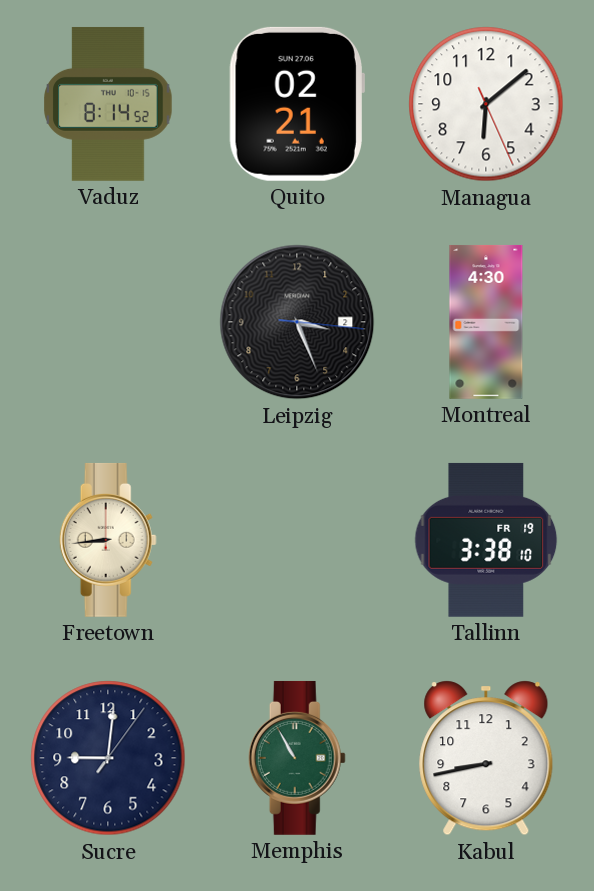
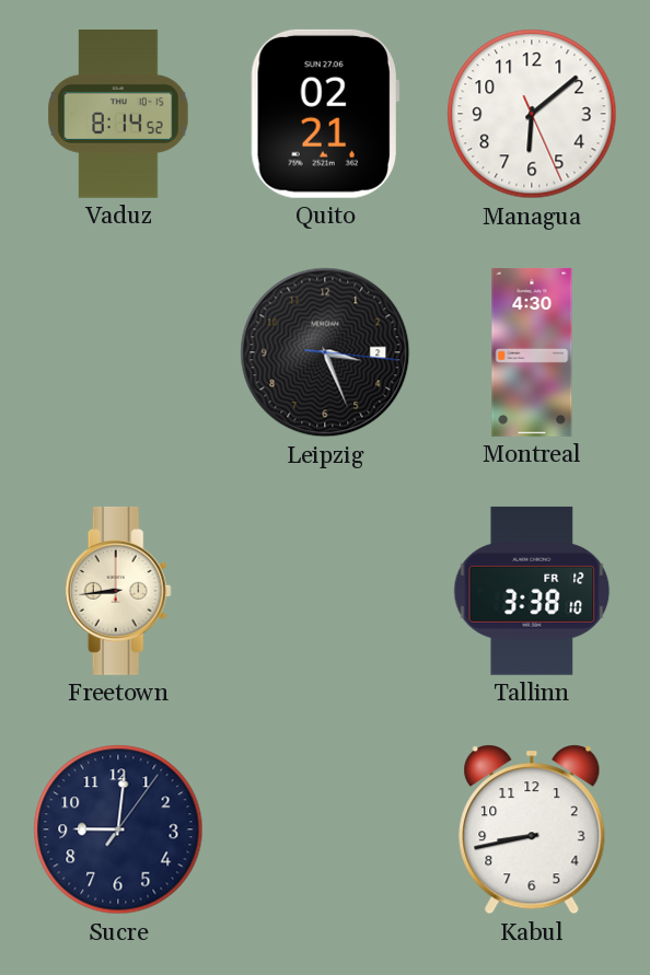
Tallinn date: FR 19 -> FR 12
Memphis: 10:55 -> none
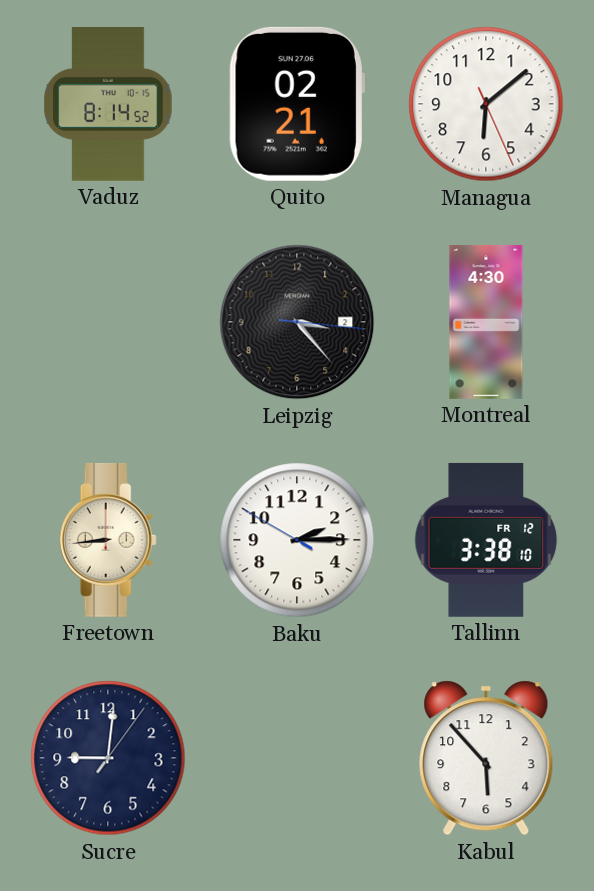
Leipzig: 3:26 -> 3:23
Baku: none -> 2:14
Kabul: 8:43 -> 5:53
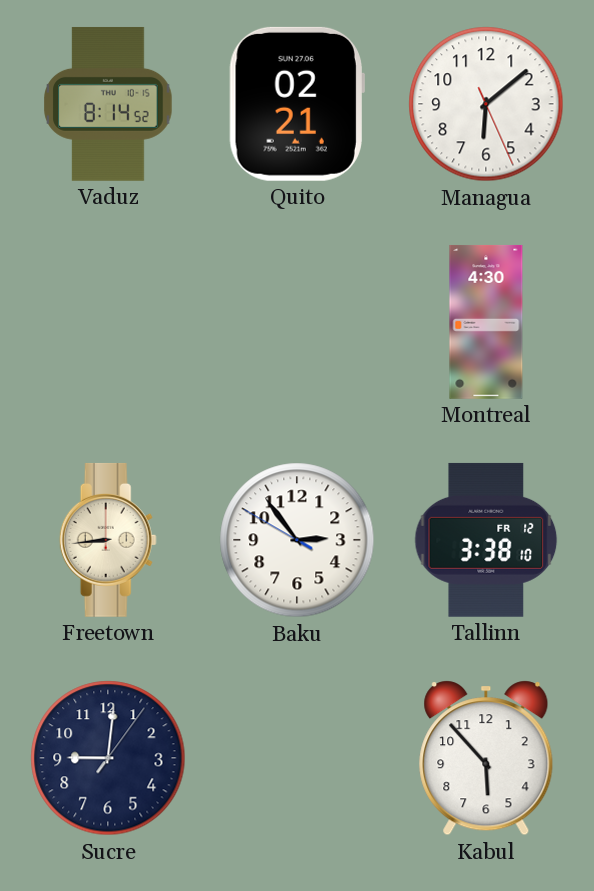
Leipzig: 3:23 -> none
Baku: 2:14 -> 2:53
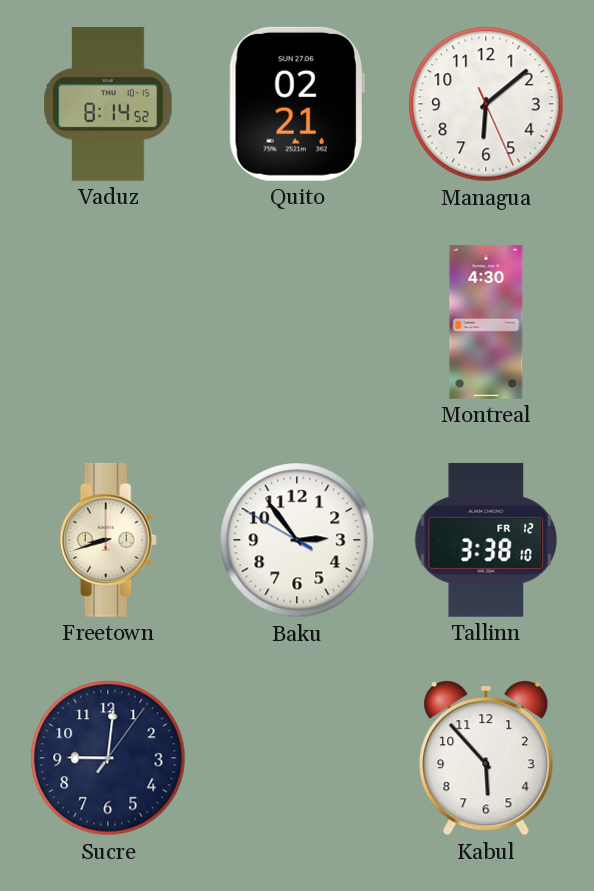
Freetown: 8:44 -> 8:42
